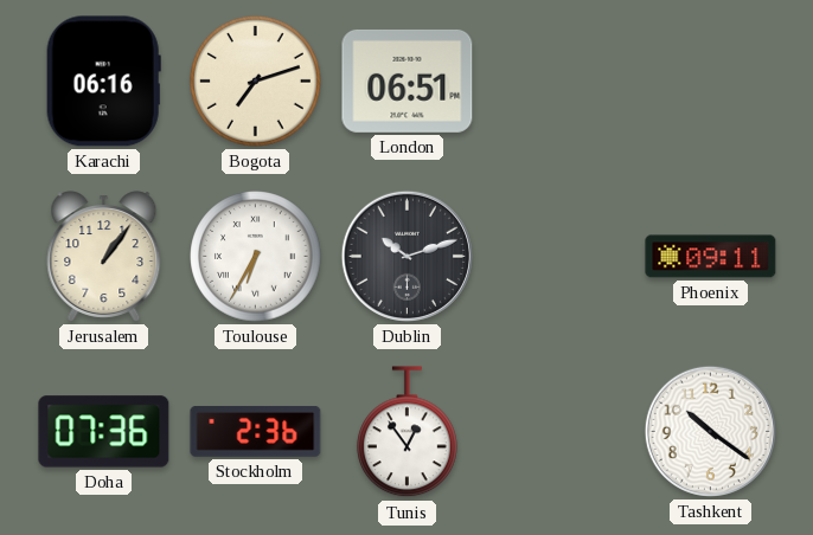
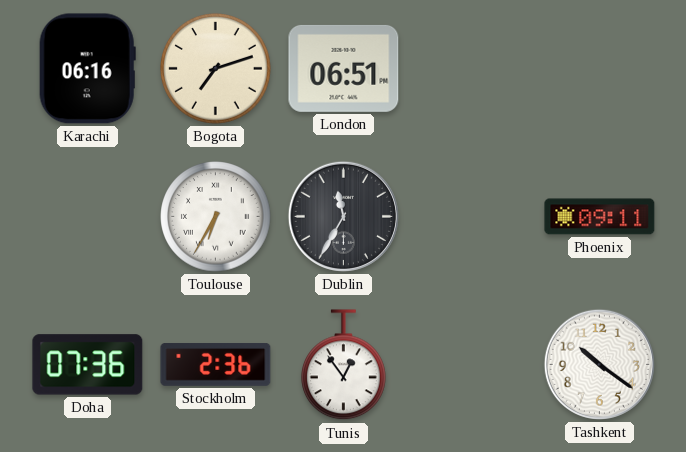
Jerusalem: 1:06 -> none
Dublin: 10:12 -> 11:35
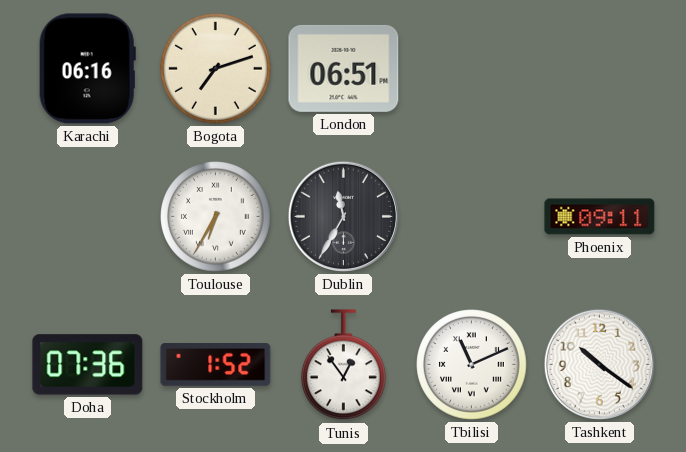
Stockholm: 2:36 -> 1:52
Tbilisi: none -> 11:11
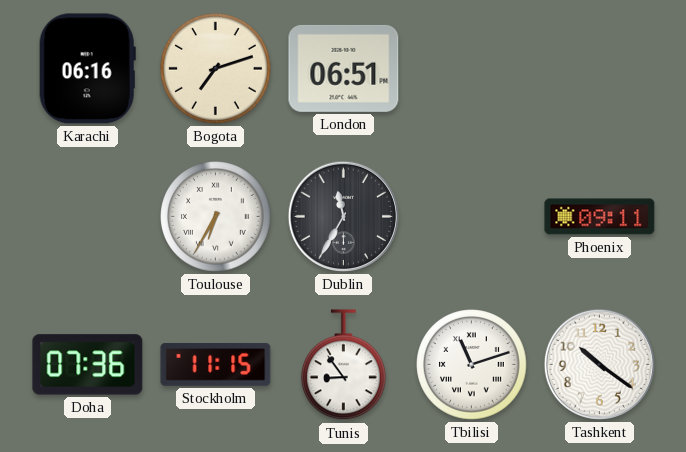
Stockholm: 1:52 -> 11:15
Tunis: 12:54 -> 8:54
Tbilisi: 11:11 -> 11:12
